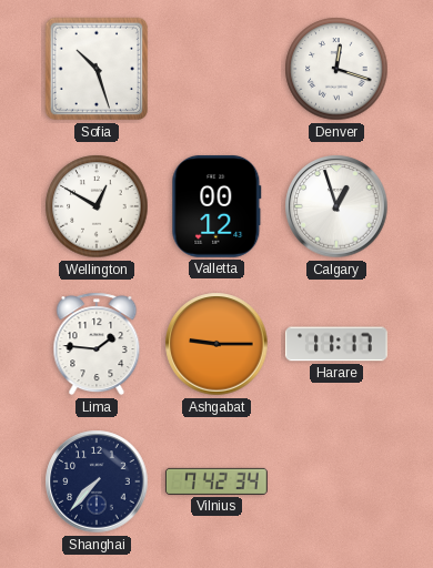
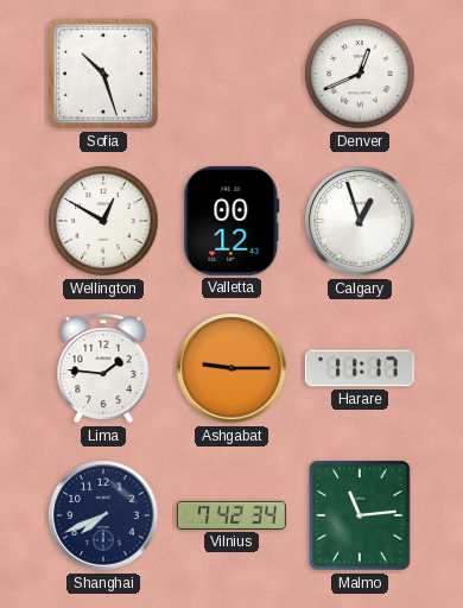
Denver: 12:18 -> 12:41
Shanghai: 7:37 -> 7:41
Malmo: none -> 11:14
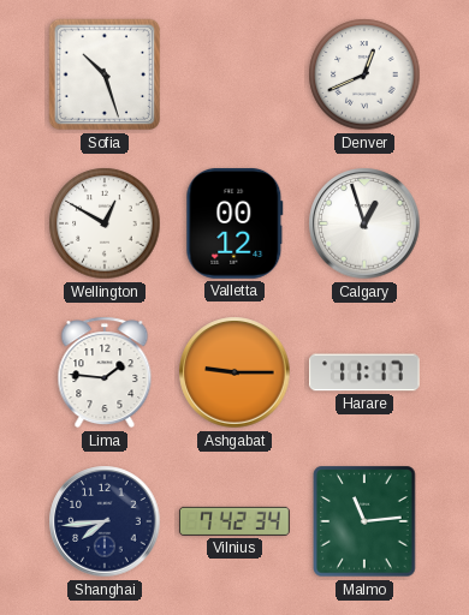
Shanghai: 7:41 -> 7:44
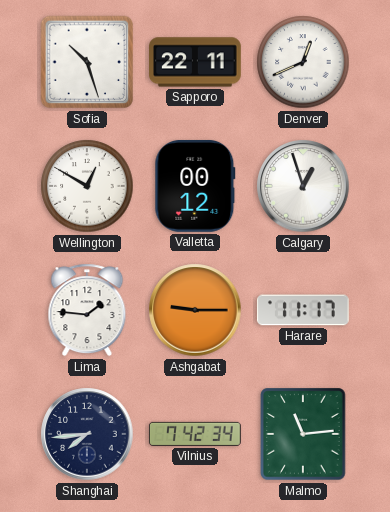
Sapporo: none -> 22:11
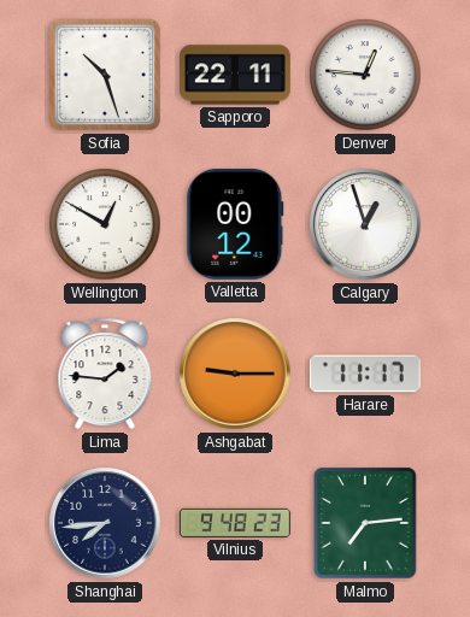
Denver: 12:41 -> 12:46
Vilnius: 7:42 -> 9:48
Malmo: 11:14 -> 7:14
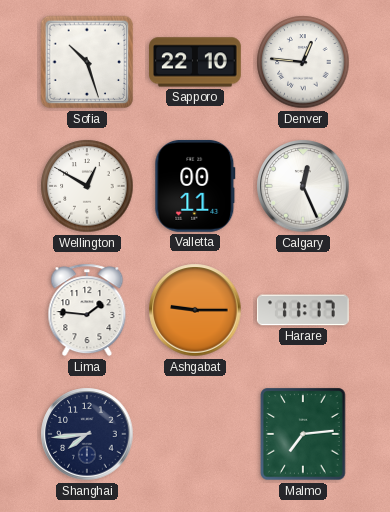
Sapporo: 22:11 -> 22:10
Valletta: 00:12 -> 00:11
Calgary: 12:57 -> 12:26
Vilnius: 9:48 -> none
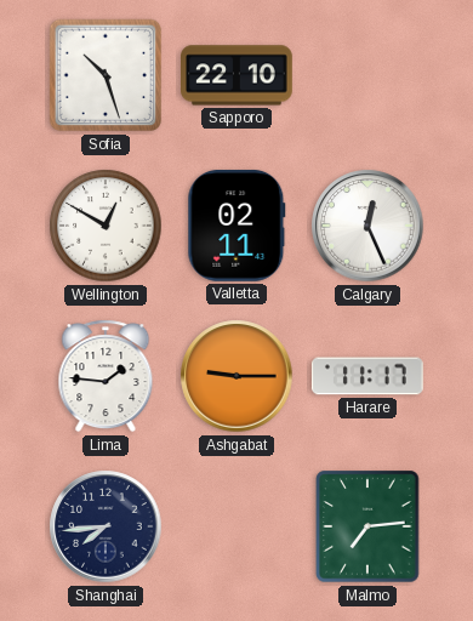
Denver: 12:46 -> none
Valletta: 00:11 -> 02:11
